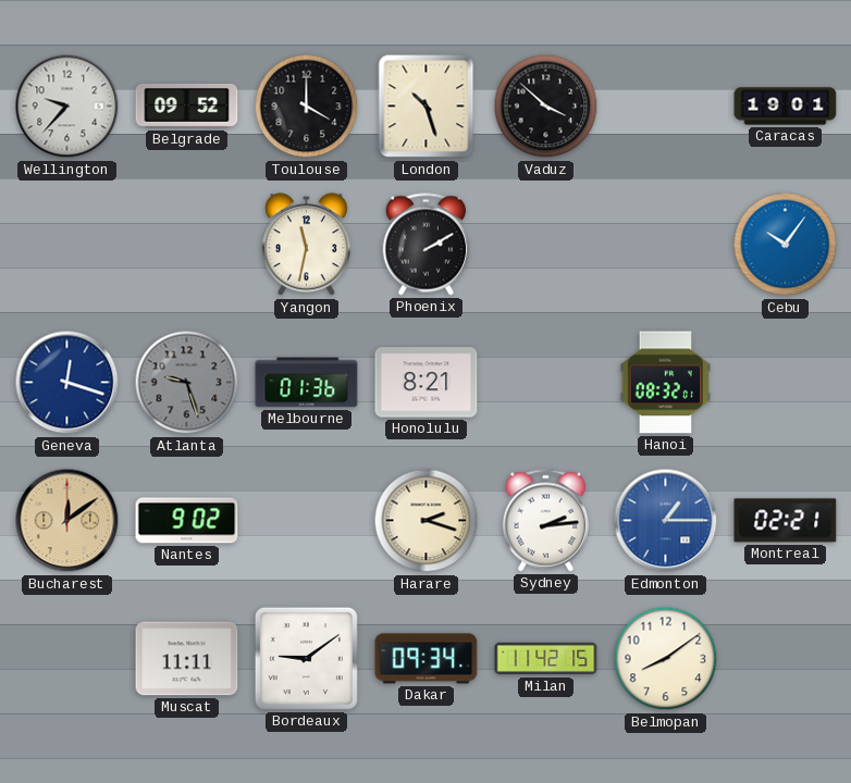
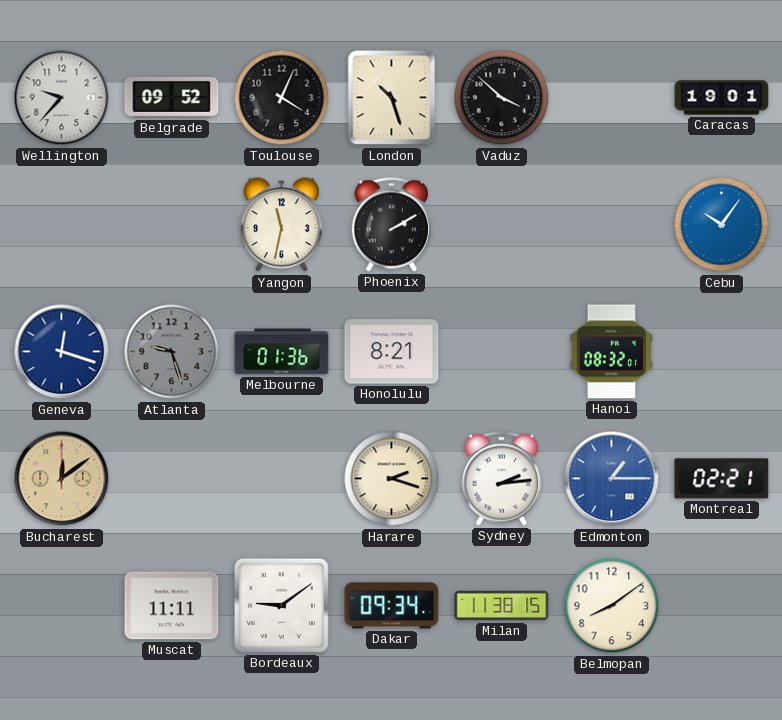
Toulouse: 4:00 -> 4:04
Nantes: 9:02 -> none
Milan: 11:42 -> 11:38
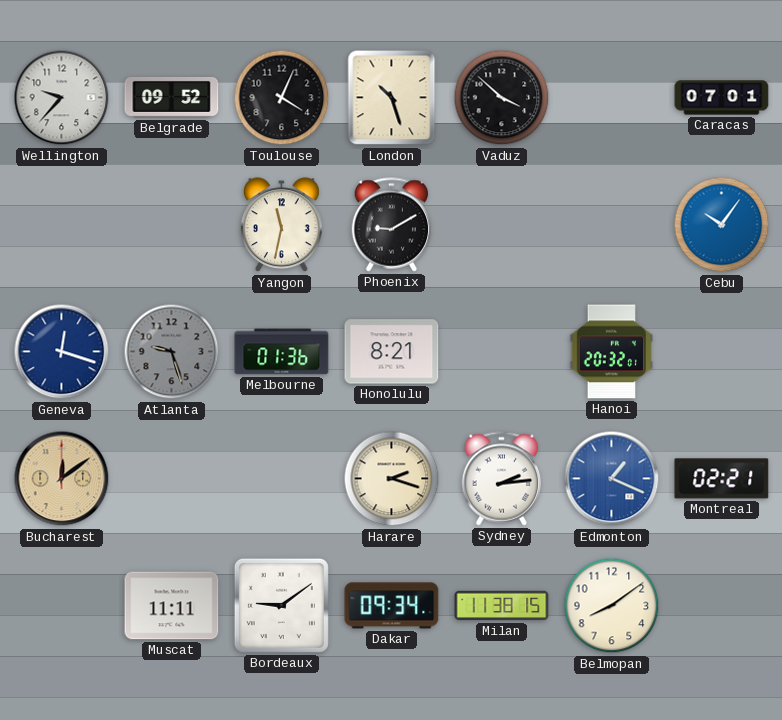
Caracas: 19:01 -> 07:01
Phoenix: 2:10 -> 9:10
Hanoi: 08:32 -> 20:32
Edmonton: 1:15 -> 1:19
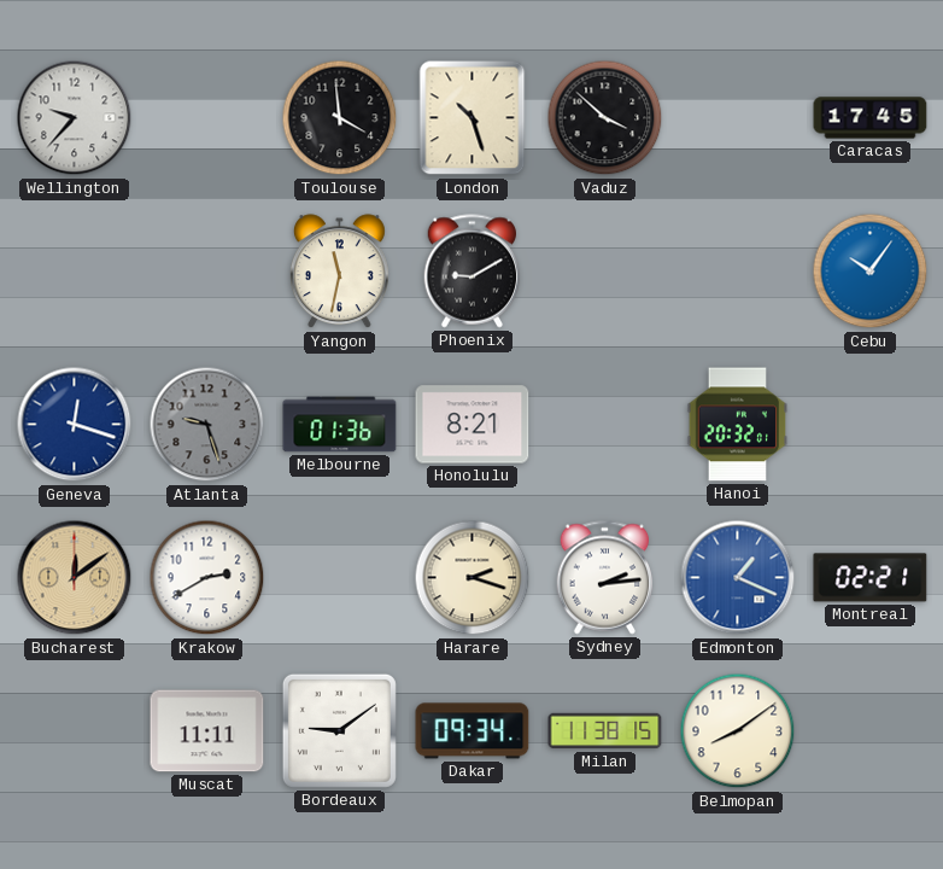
Belgrade: 09:52 -> none
Toulouse: 4:04 -> 3:59
Caracas: 07:01 -> 17:45
Krakow: none -> 2:40
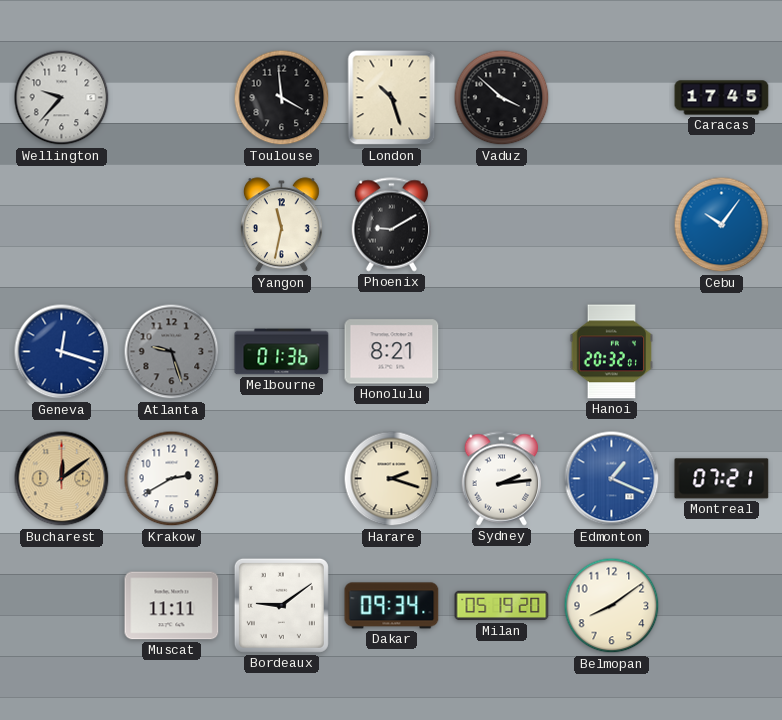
Montreal: 02:21 -> 07:21
Milan: 11:38 -> 05:19
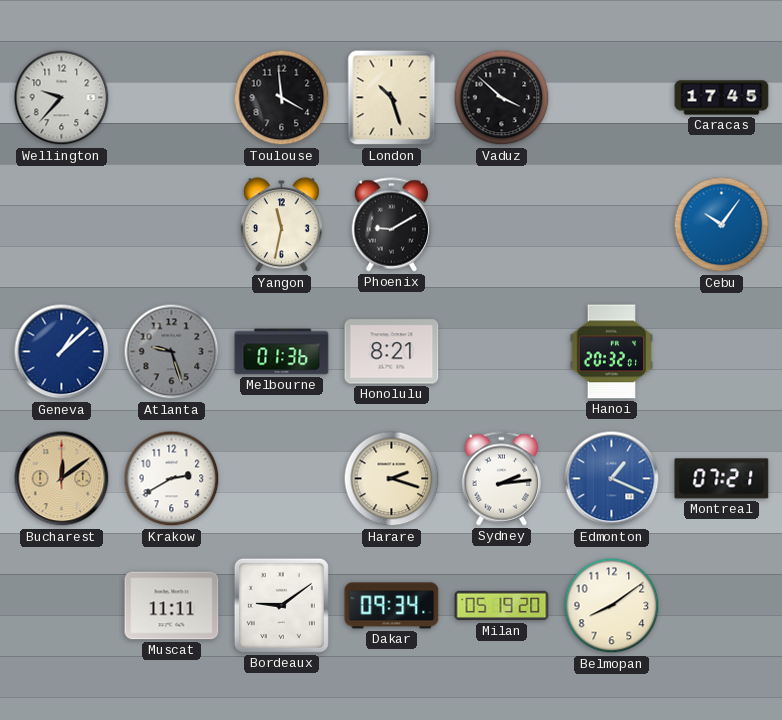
Geneva: 12:18 -> 1:08
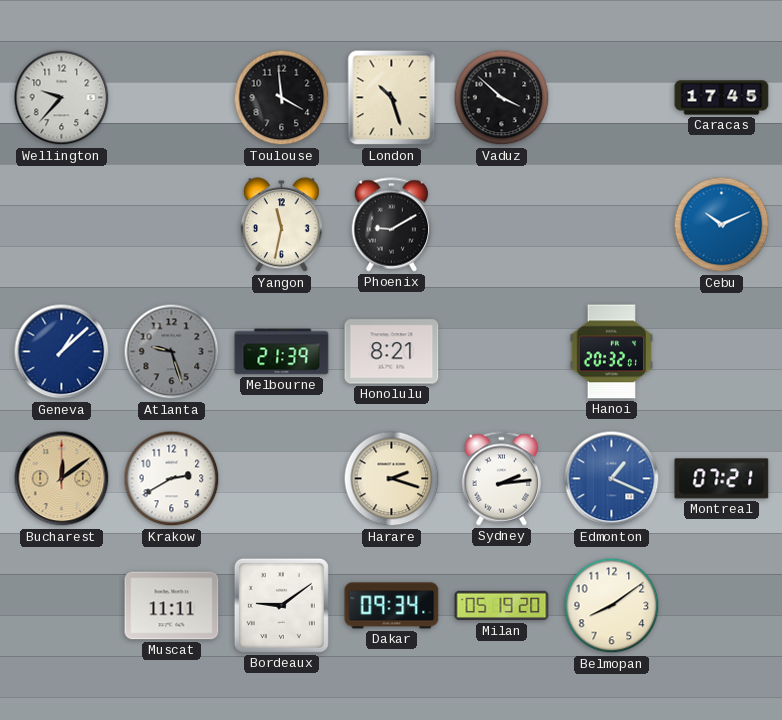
Cebu: 10:06 -> 10:11
Melbourne: 01:36 -> 21:39
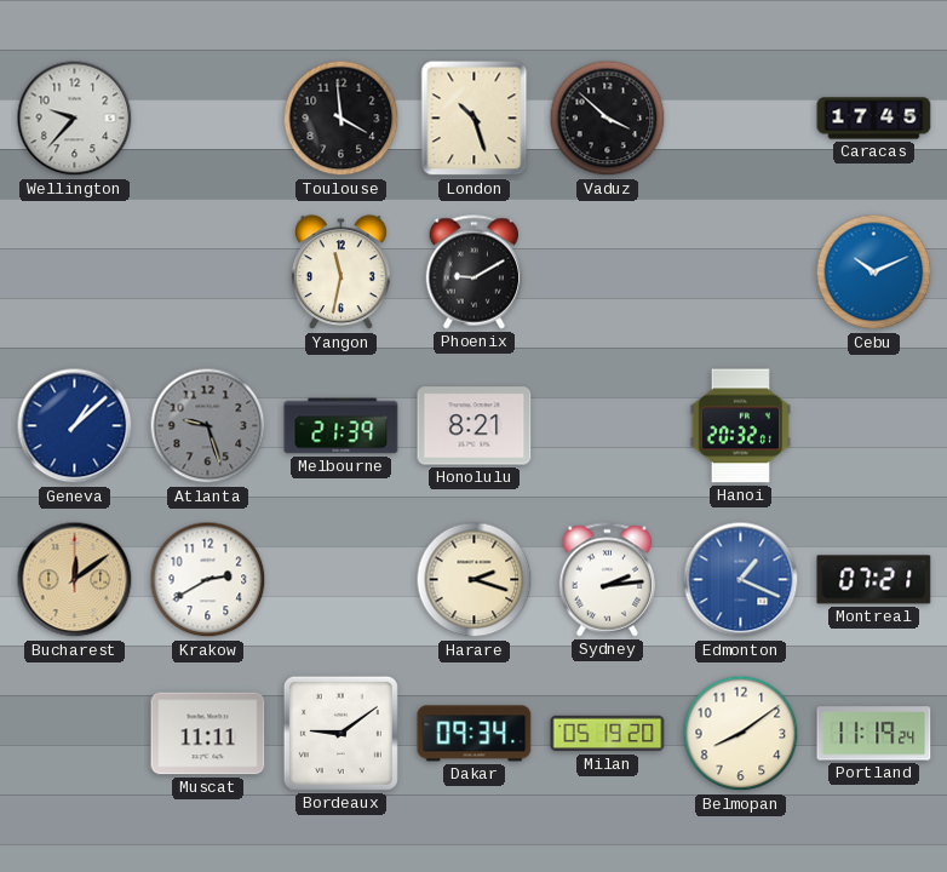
Portland: none -> 11:19
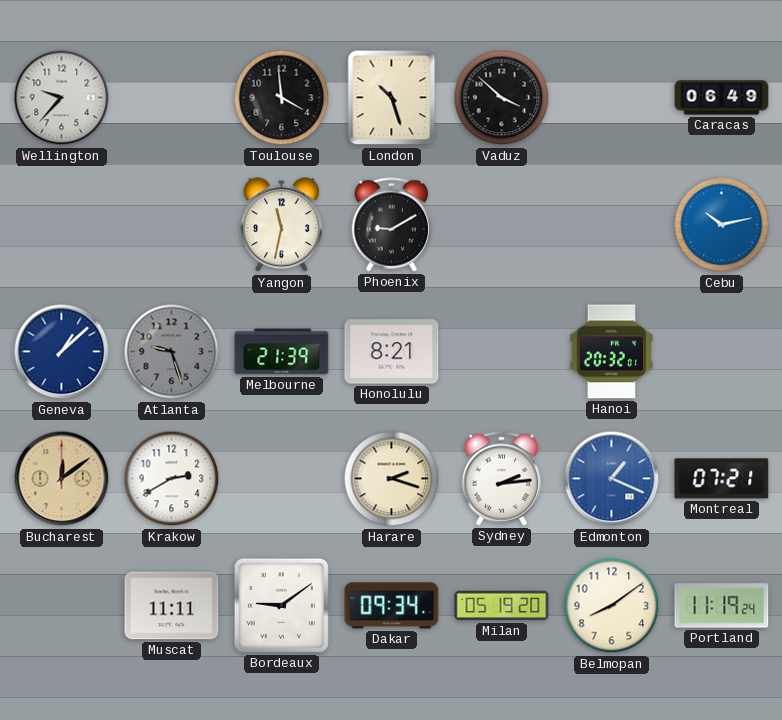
Caracas: 17:45 -> 06:49
Cebu: 10:11 -> 10:13
